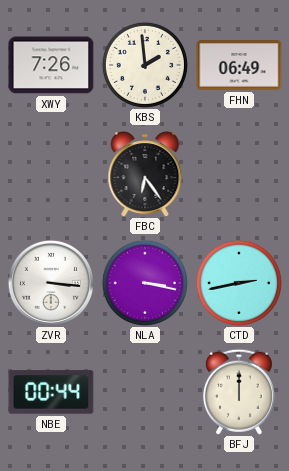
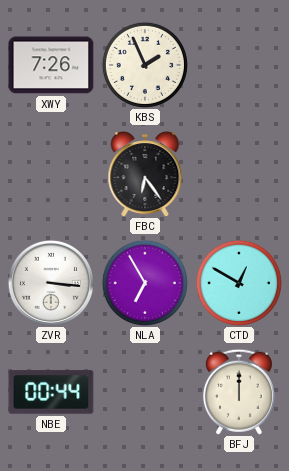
KBS: 1:59 -> 1:56
FHN: 06:49 -> none
NLA: 3:17 -> 6:55
CTD: 2:43 -> 12:50
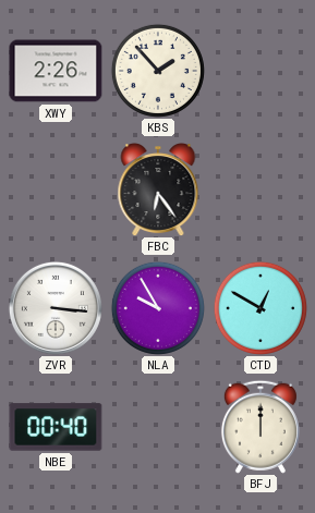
XWY: 7:26 -> 2:26
KBS: 1:56 -> 1:53
NLA: 6:55 -> 9:55
NBE: 00:44 -> 00:40
